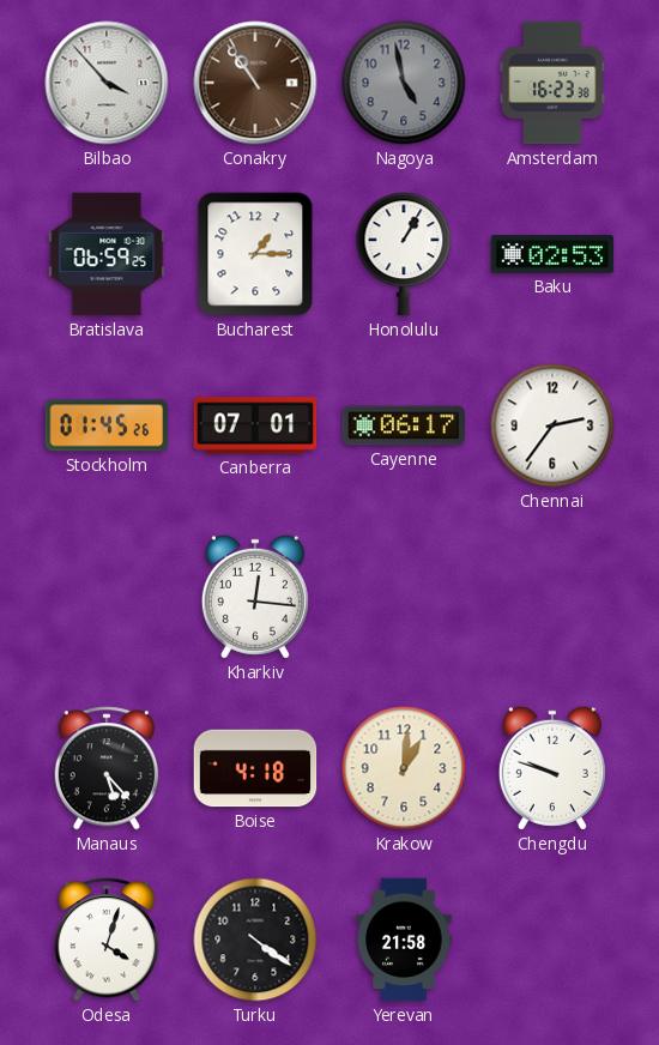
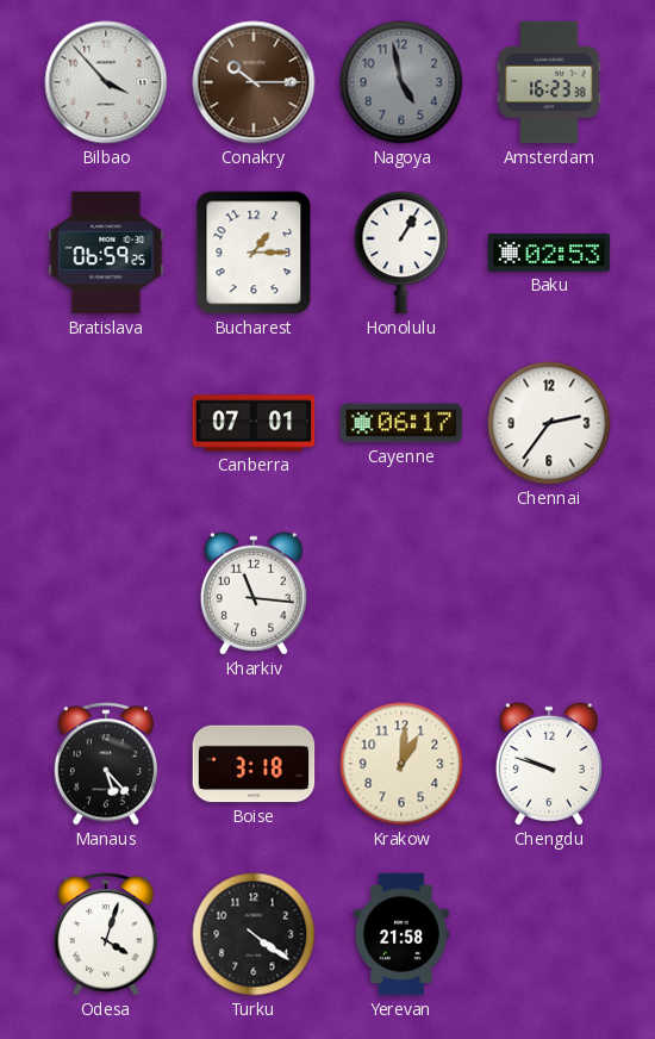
Conakry: 10:54 -> 10:15
Stockholm: 01:45 -> none
Kharkiv: 12:16 -> 11:16
Boise: 4:18 -> 3:18
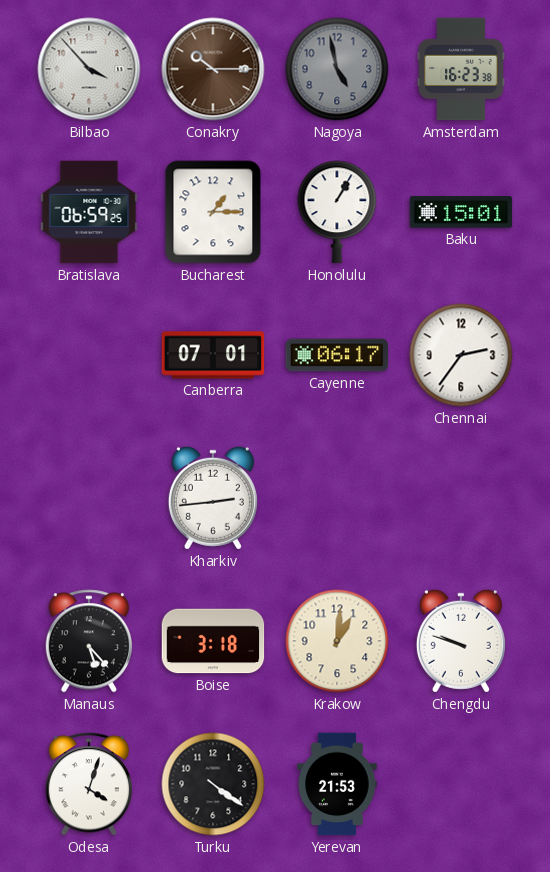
Baku: 02:53 -> 15:01
Kharkiv: 11:16 -> 2:44
Yerevan: 21:58 -> 21:53
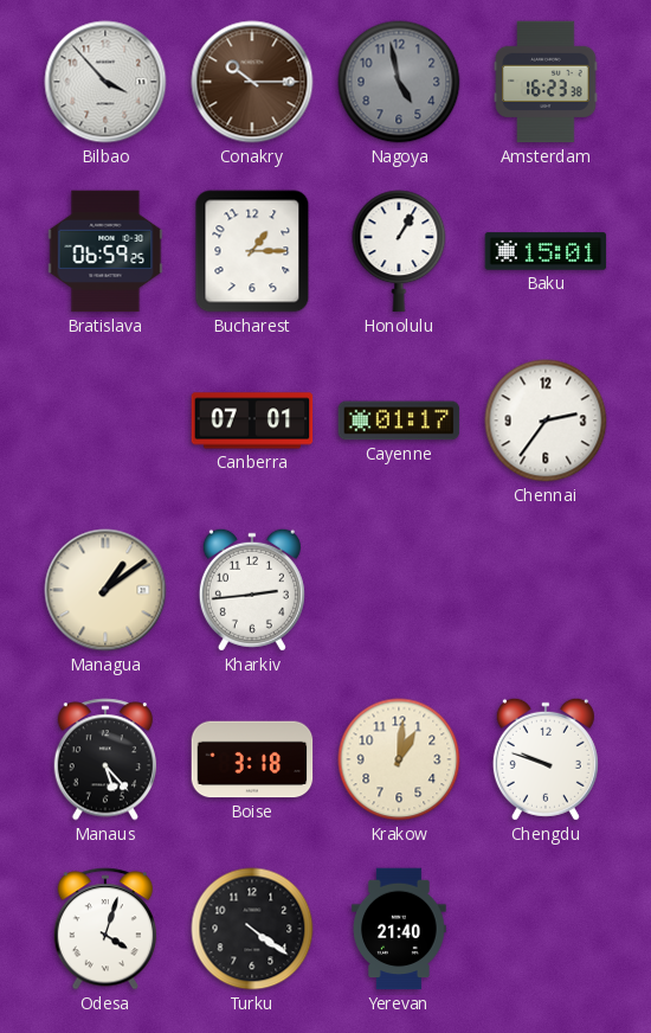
Cayenne: 06:17 -> 01:17
Managua: none -> 1:09
Yerevan: 21:53 -> 21:40
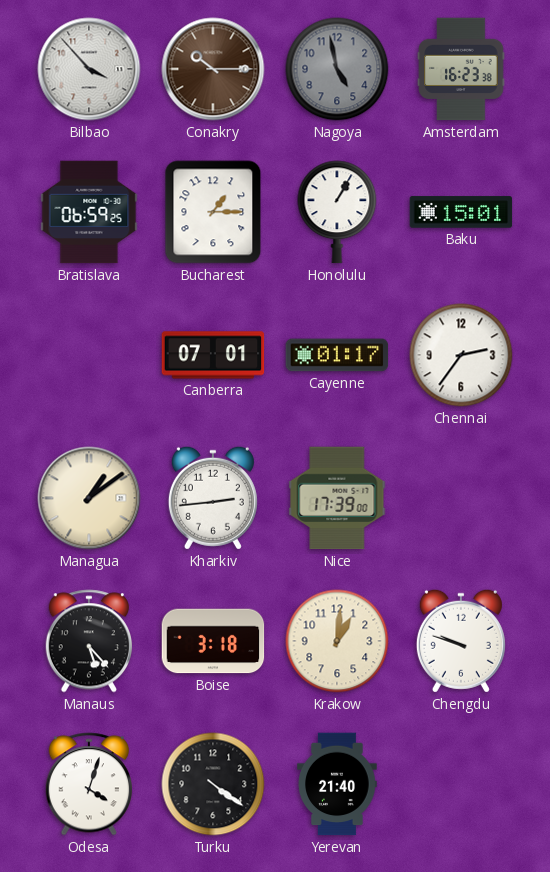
Nice: none -> 17:39
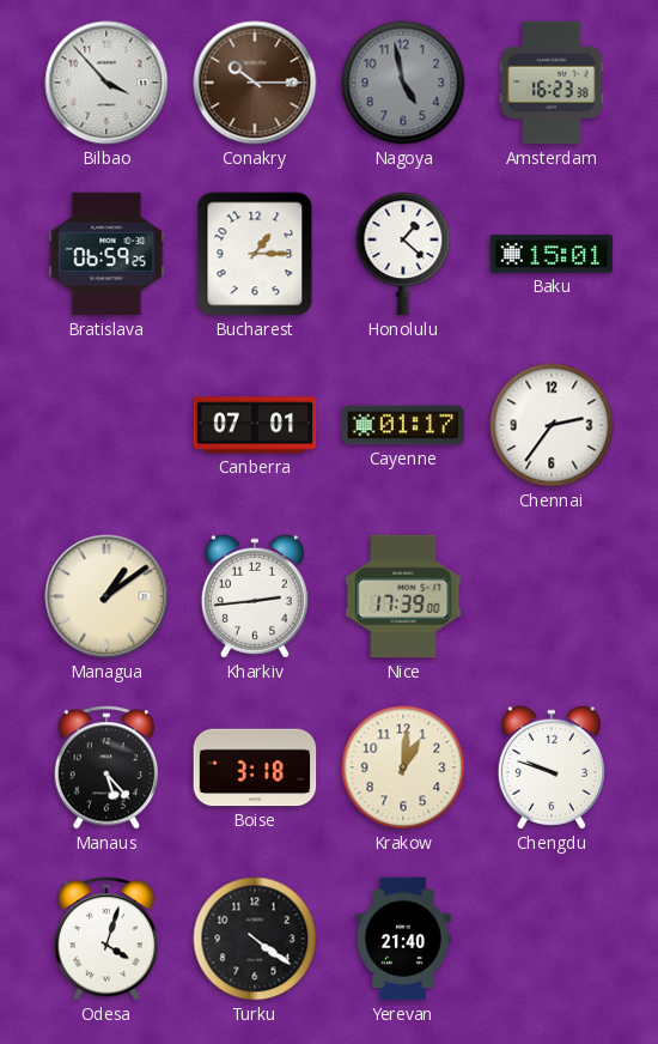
Honolulu: 1:05 -> 1:22
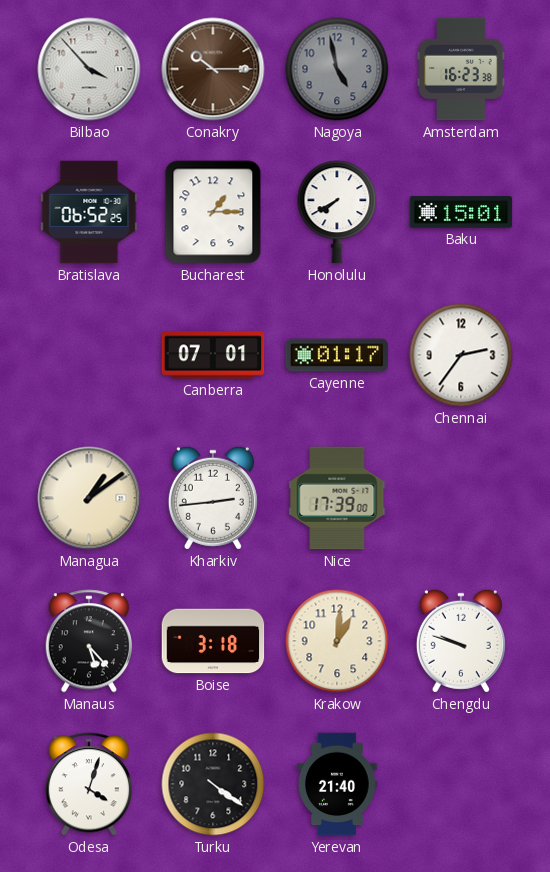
Bratislava: 06:59 -> 06:52
Honolulu: 1:22 -> 7:40
